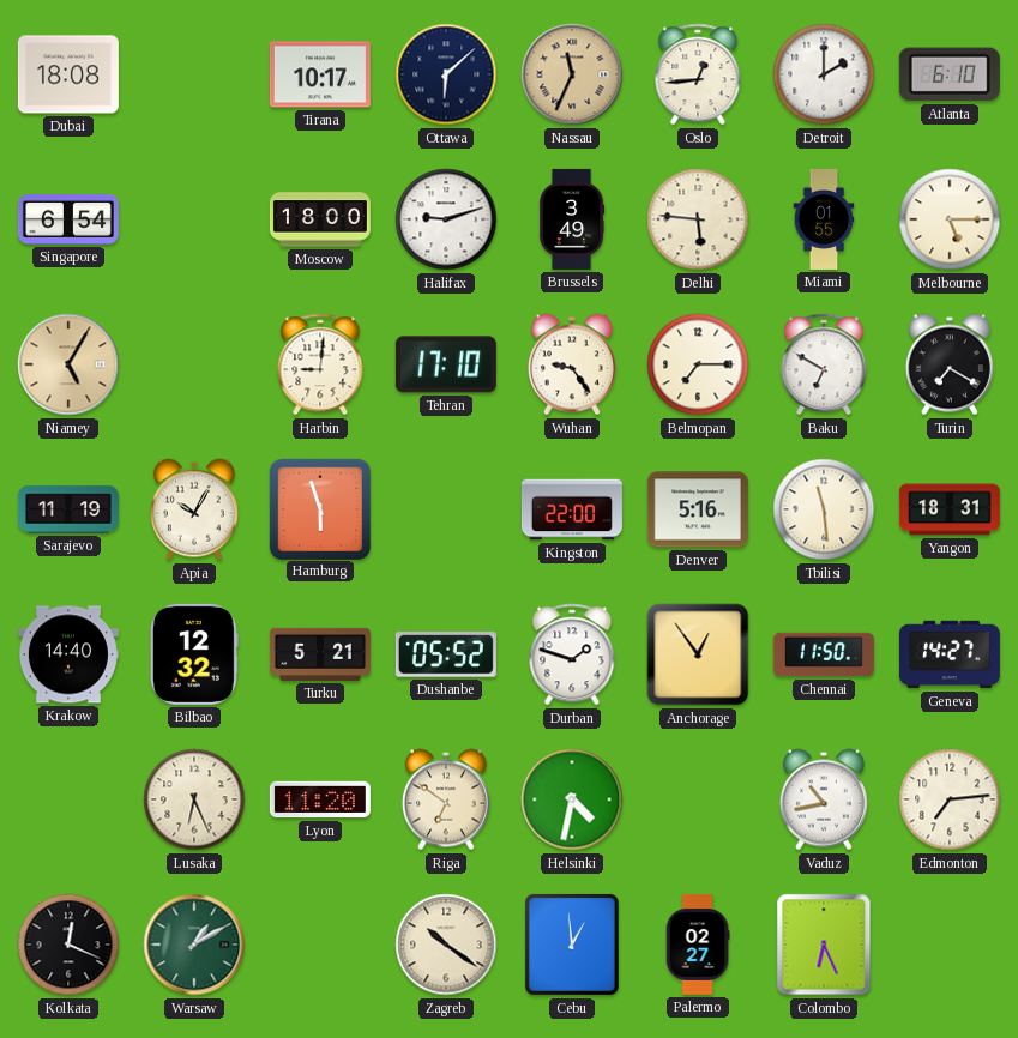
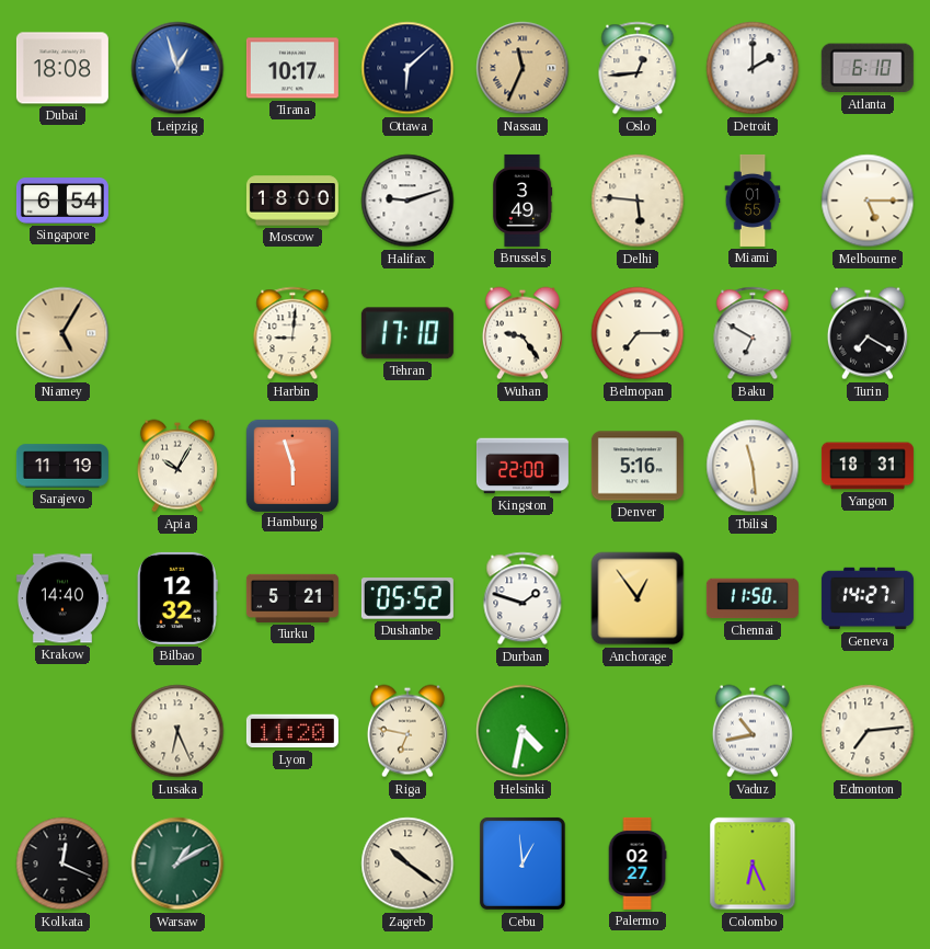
Leipzig: none -> 12:57
Riga: 6:51 -> 6:47
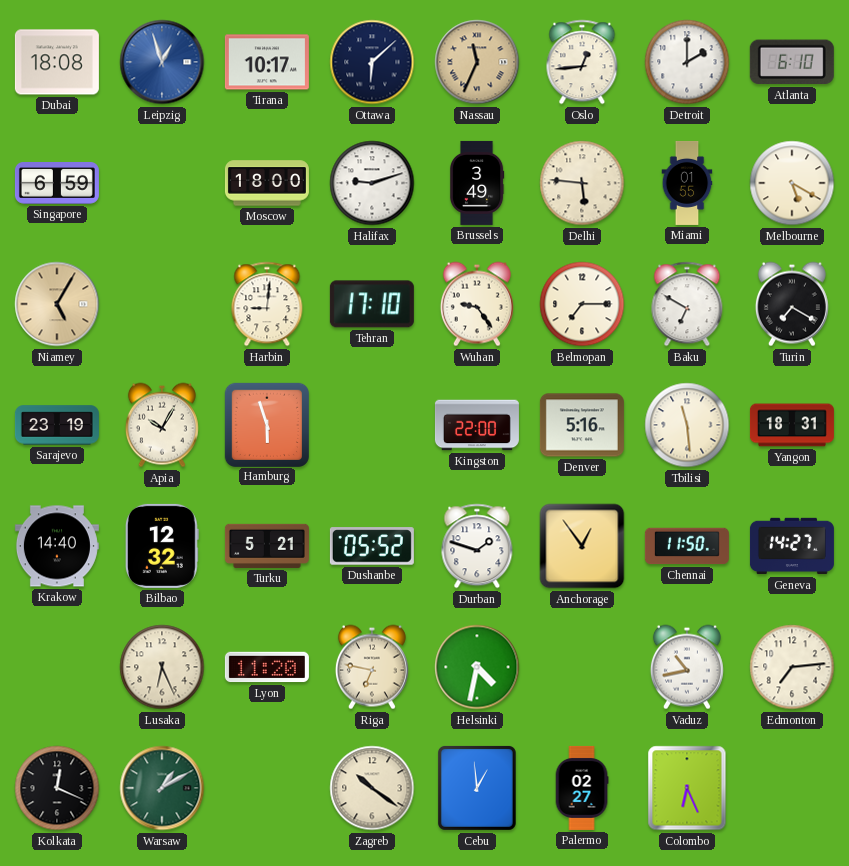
Singapore: 6:54 -> 6:59
Melbourne: 5:15 -> 5:20
Sarajevo: 11:19 -> 23:19
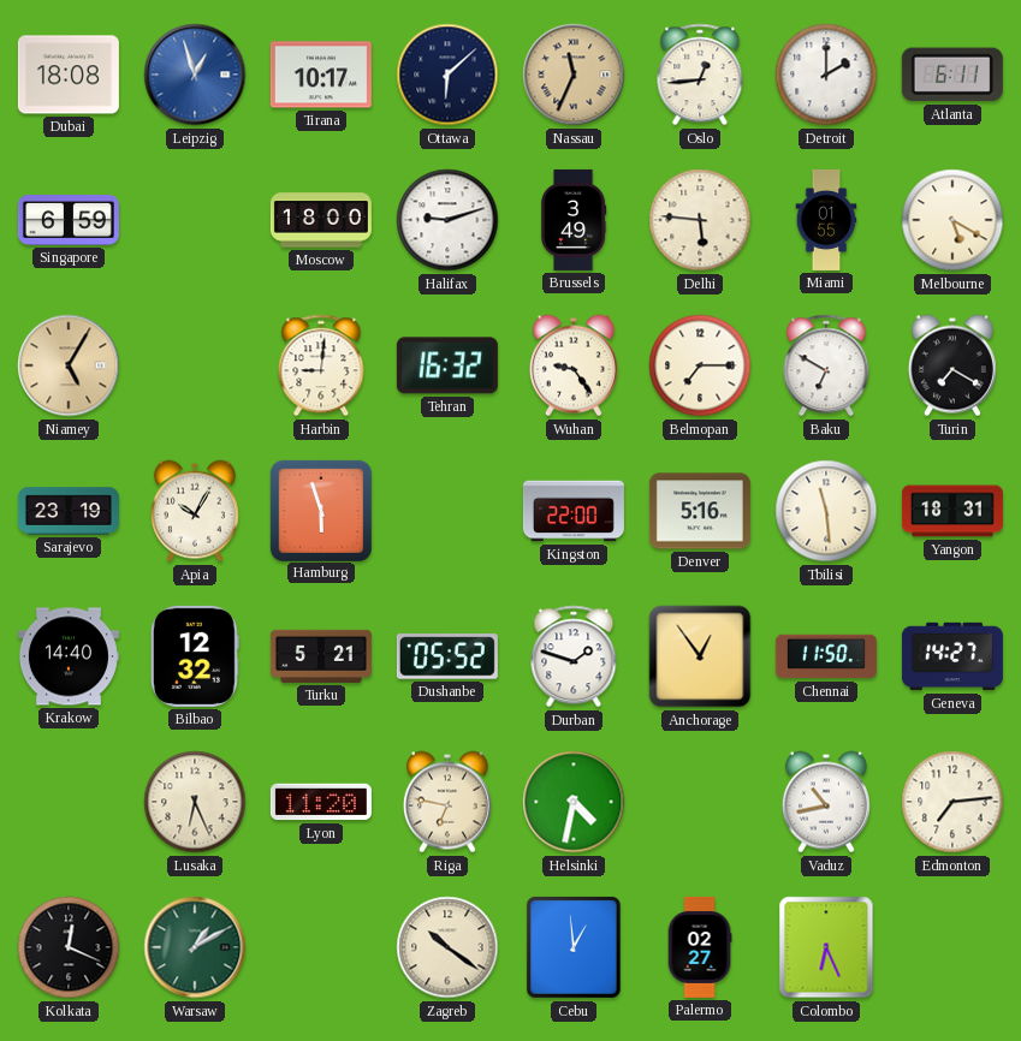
Atlanta: 6:10 -> 6:11
Tehran: 17:10 -> 16:32
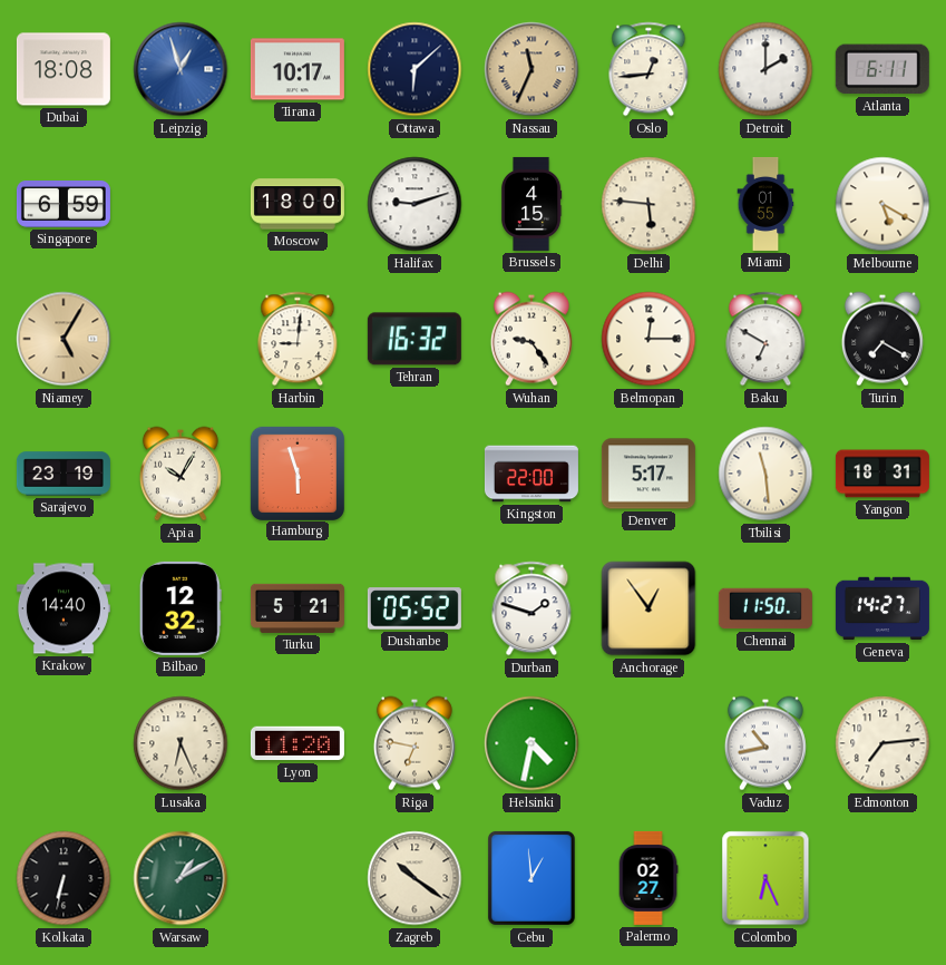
Brussels: 3:49 -> 4:15
Belmopan: 7:15 -> 12:15
Denver: 5:16 -> 5:17
Kolkata: 12:19 -> 6:32
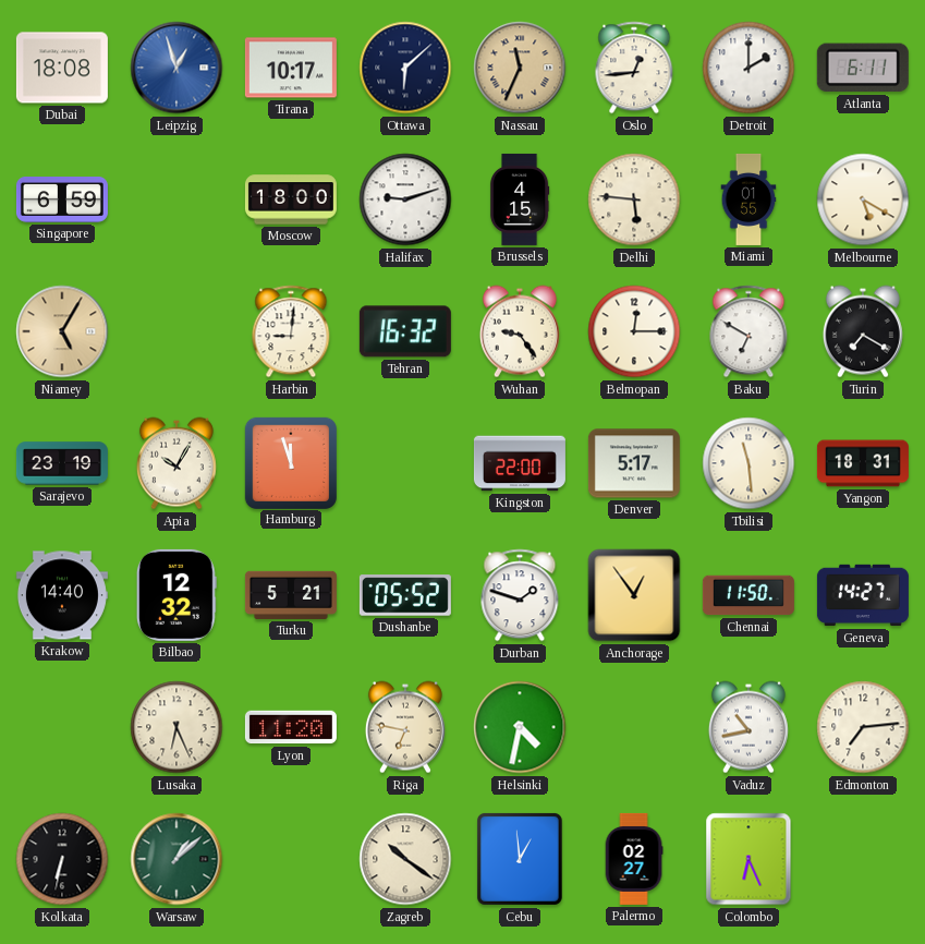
Hamburg: 5:57 -> 11:57
Warsaw: 1:10 -> 1:08
